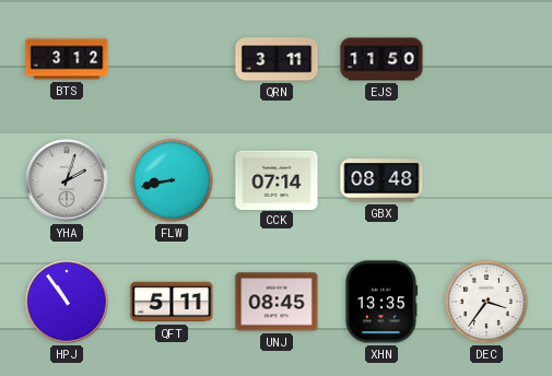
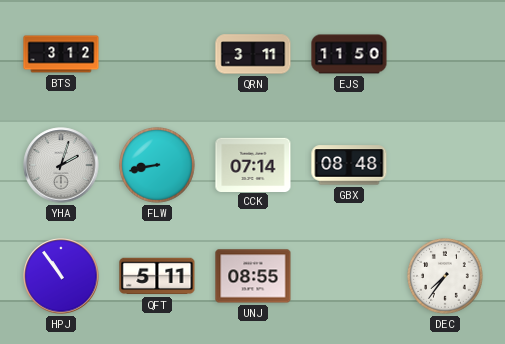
UNJ: 08:45 -> 08:55
XHN: 13:35 -> none
DEC: 3:36 -> 7:36
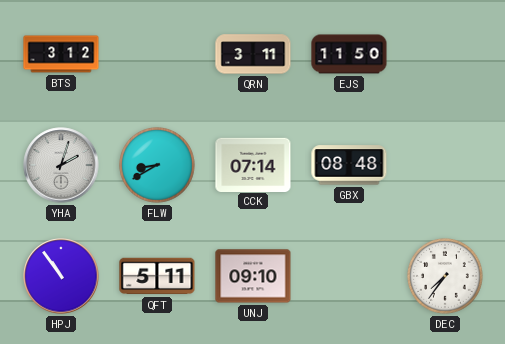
FLW: 8:43 -> 8:40
UNJ: 08:55 -> 09:10
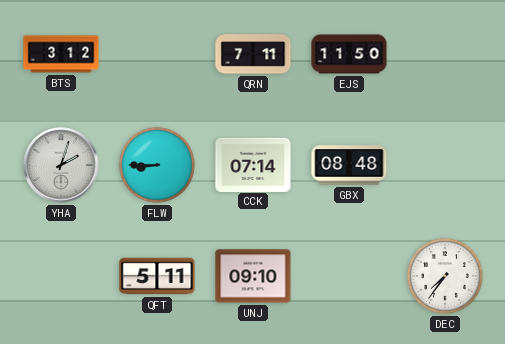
QRN: 3:11 -> 7:11
FLW: 8:40 -> 8:45
HPJ: 10:54 -> none
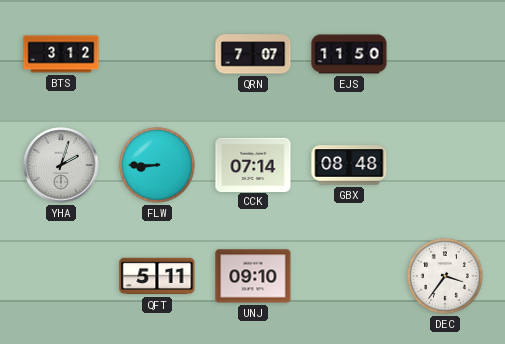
QRN: 7:11 -> 7:07
DEC: 7:36 -> 3:36
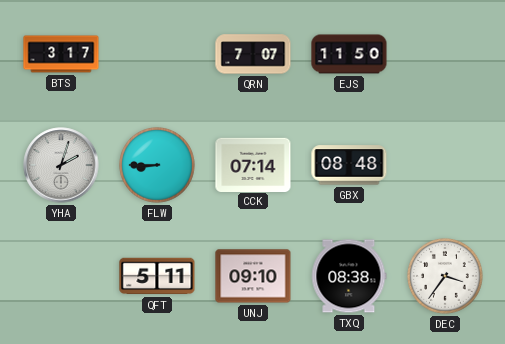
BTS: 3:12 -> 3:17
TXQ: none -> 08:38
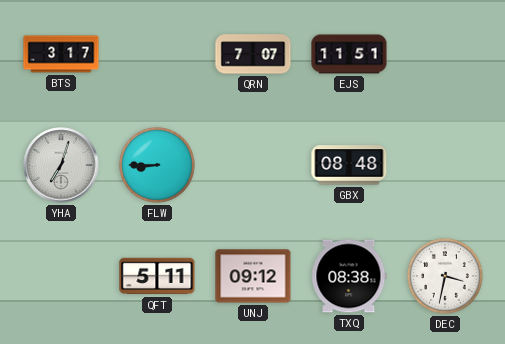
EJS: 11:50 -> 11:51
YHA: 2:03 -> 7:03
CCK: 07:14 -> none
UNJ: 09:10 -> 09:12
DEC: 3:36 -> 3:32
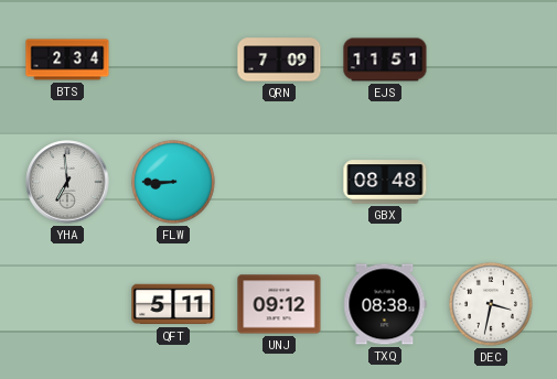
BTS: 3:17 -> 2:34
QRN: 7:07 -> 7:09
YHA: 7:03 -> 6:59
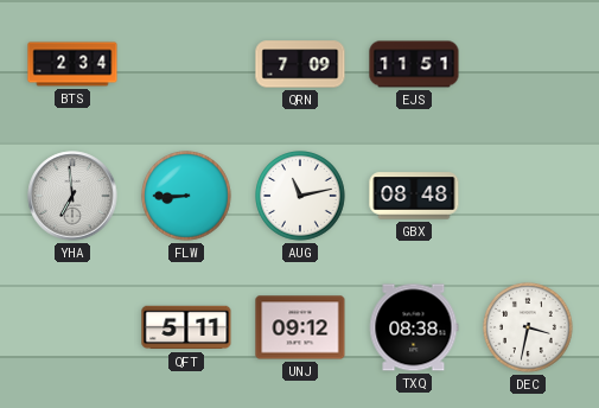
AUG: none -> 11:13
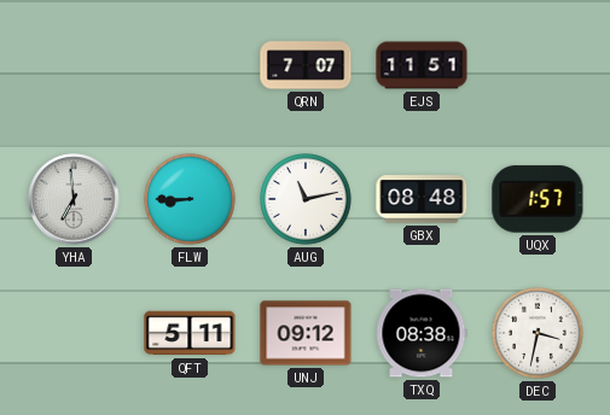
BTS: 2:34 -> none
QRN: 7:09 -> 7:07
UQX: none -> 1:57
